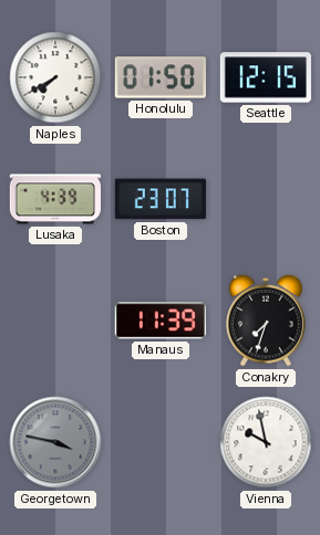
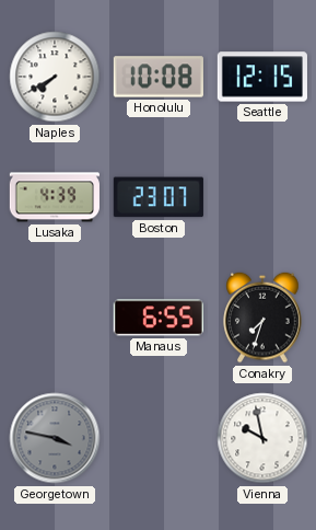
Honolulu: 01:50 -> 10:08
Manaus: 11:39 -> 6:55
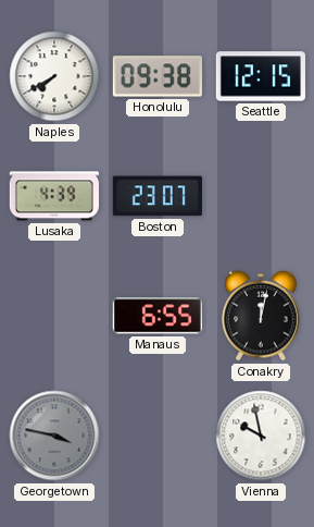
Honolulu: 10:08 -> 09:38
Conakry: 7:33 -> 12:02
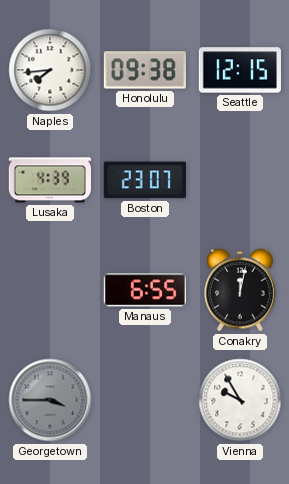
Naples: 7:40 -> 7:44
Georgetown: 3:47 -> 3:45
Vienna: 9:58 -> 9:55
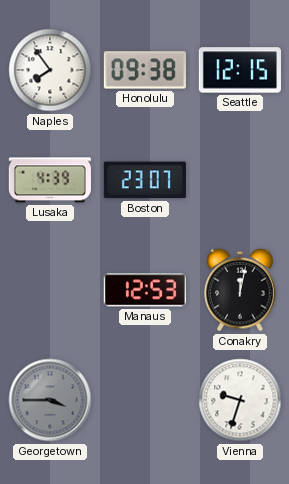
Naples: 7:44 -> 7:54
Manaus: 6:55 -> 12:53
Vienna: 9:55 -> 9:33
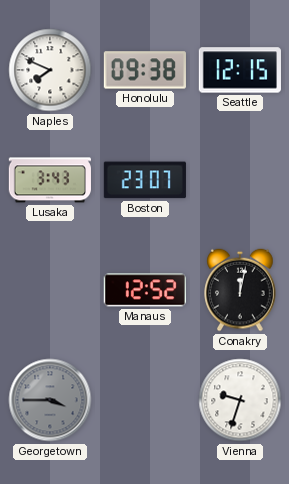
Naples: 7:54 -> 7:49
Lusaka: 4:39 -> 3:43
Manaus: 12:53 -> 12:52
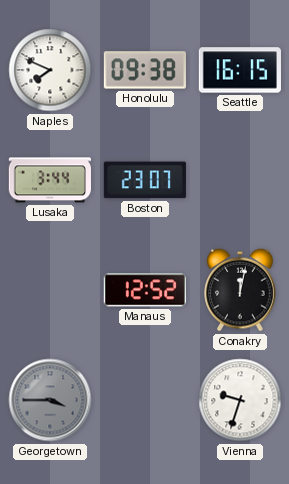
Seattle: 12:15 -> 16:15
Lusaka: 3:43 -> 3:44
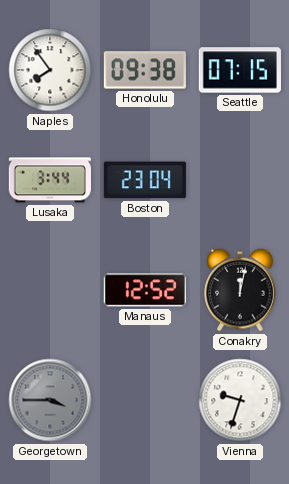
Naples: 7:49 -> 7:54
Seattle: 16:15 -> 07:15
Boston: 23:07 -> 23:04
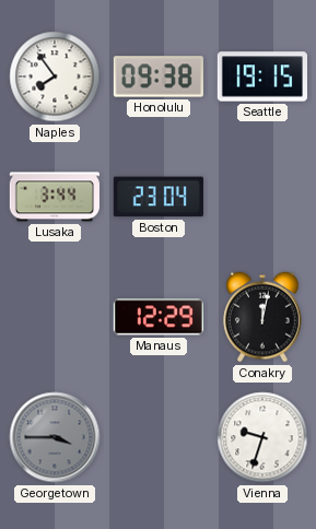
Seattle: 07:15 -> 19:15
Manaus: 12:52 -> 12:29
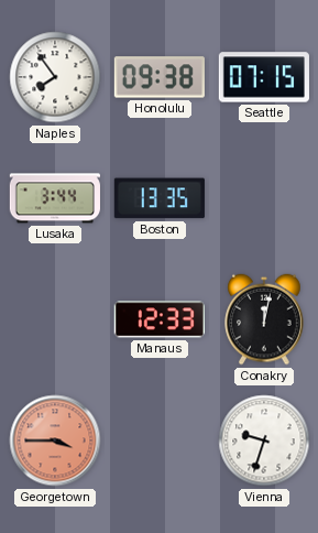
Seattle: 19:15 -> 07:15
Boston: 23:04 -> 13:35
Manaus: 12:29 -> 12:33
Georgetown dial: grey -> salmon
